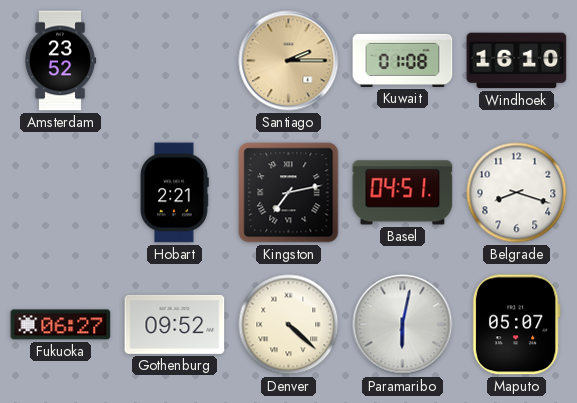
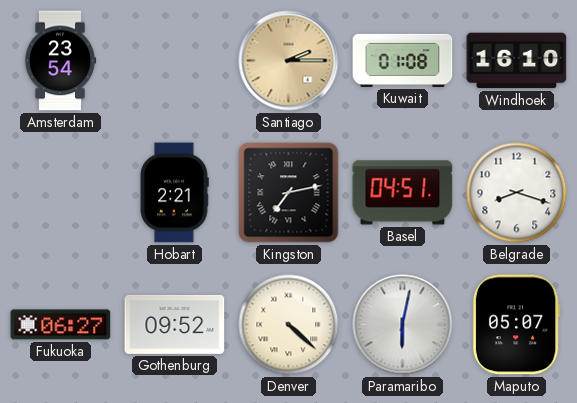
Amsterdam: 23:52 -> 23:54
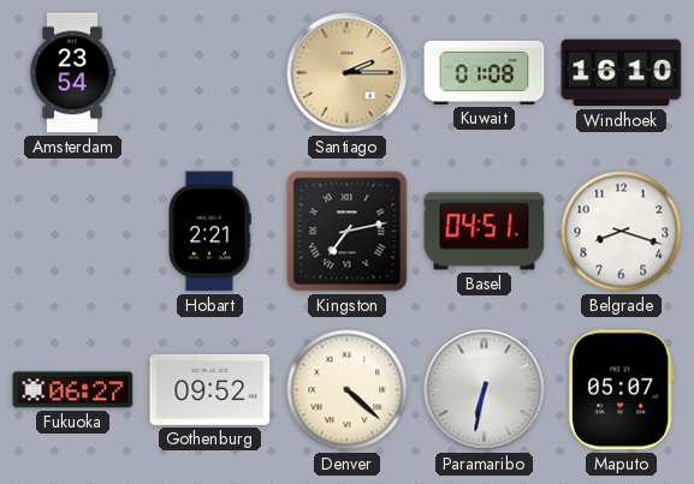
Paramaribo: 6:02 -> 6:32
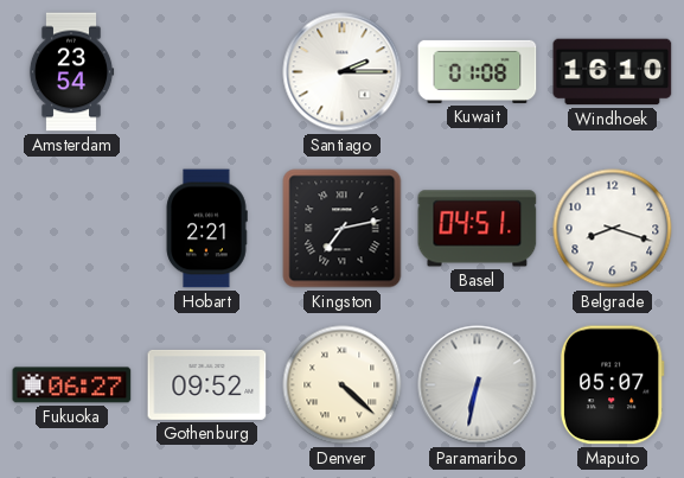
Santiago dial: champagne -> white
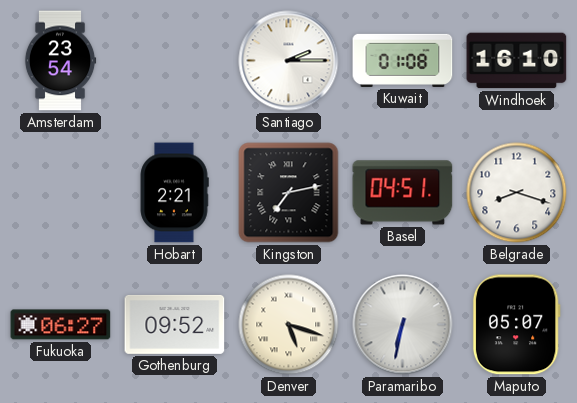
Denver: 4:22 -> 5:18
